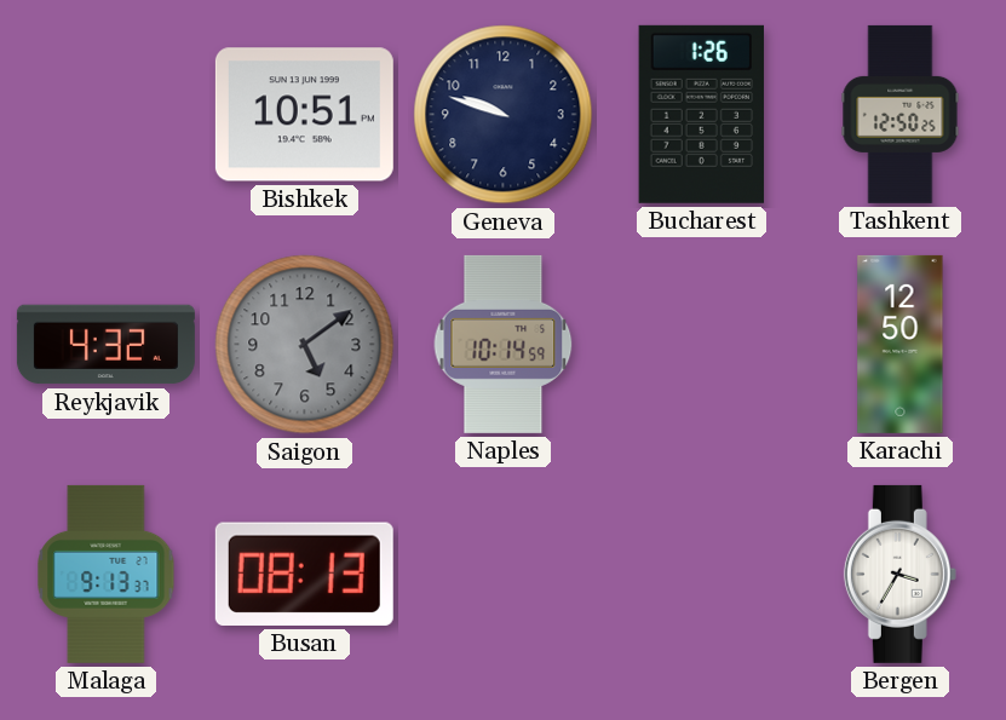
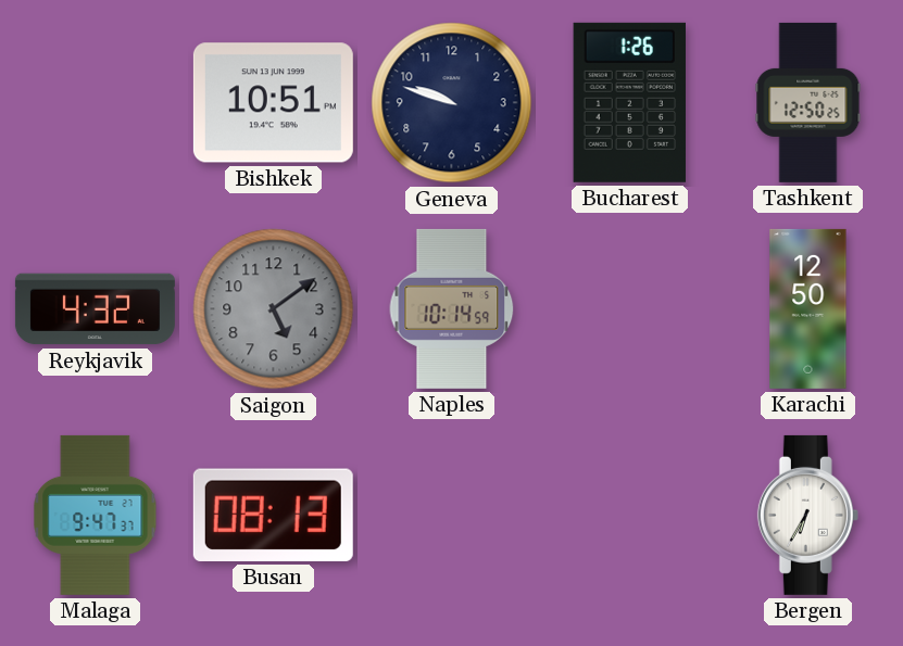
Malaga: 9:13 -> 9:47
Bergen: 3:35 -> 6:35
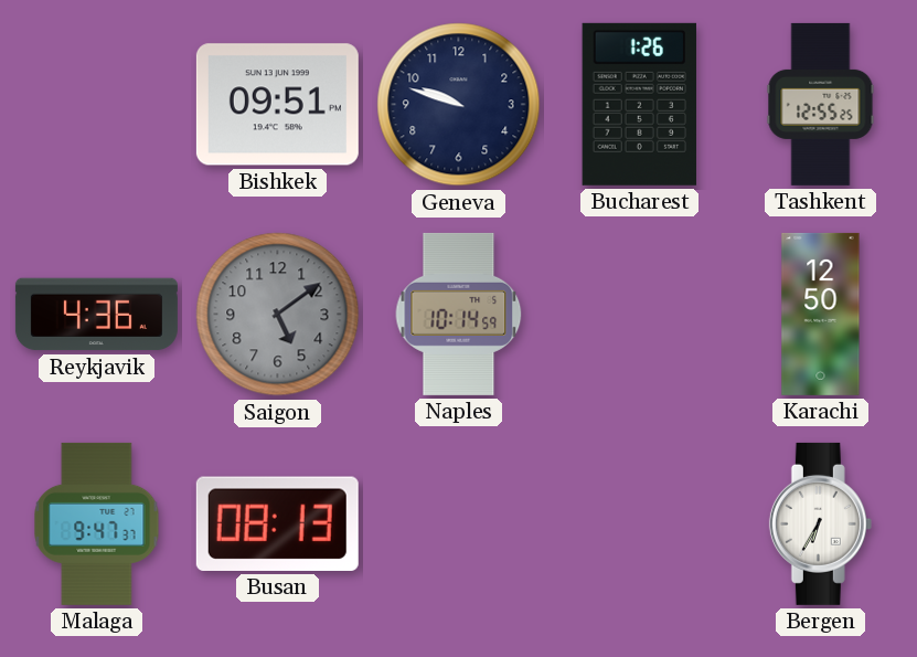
Bishkek: 10:51 -> 09:51
Tashkent: 12:50 -> 12:55
Reykjavik: 4:32 -> 4:36
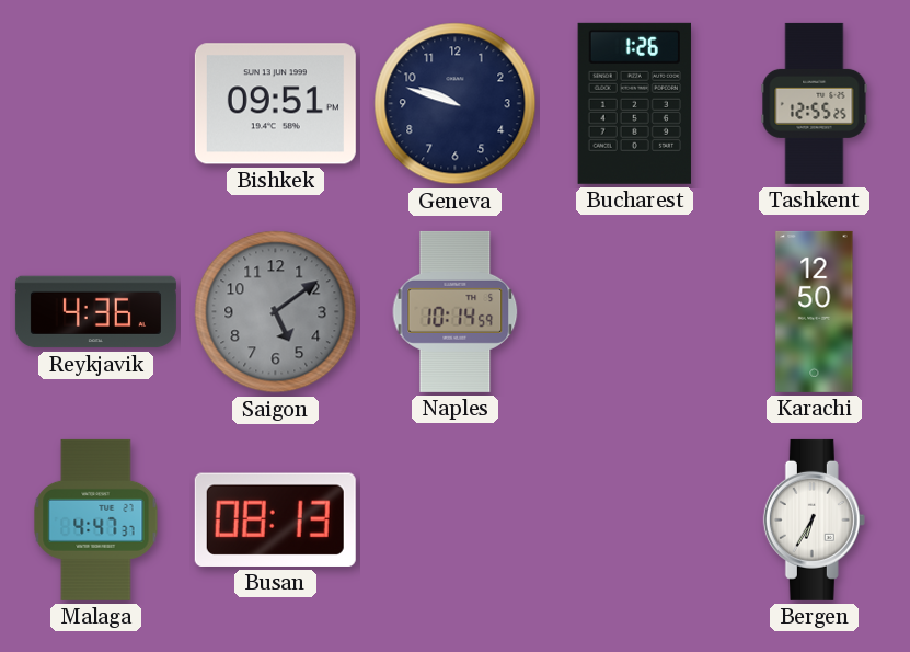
Malaga: 9:47 -> 4:47
